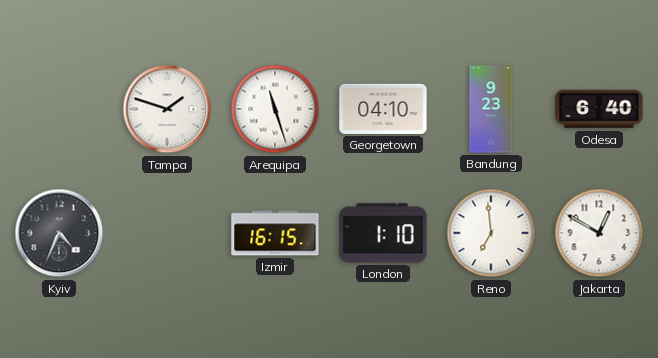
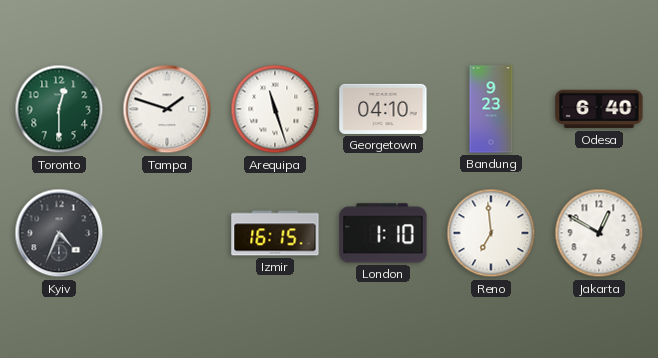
Toronto: none -> 12:30
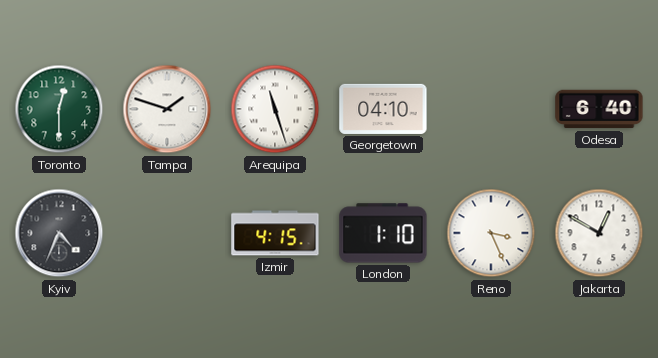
Bandung: 9:23 -> none
Izmir: 16:15 -> 4:15
Reno: 6:59 -> 3:26
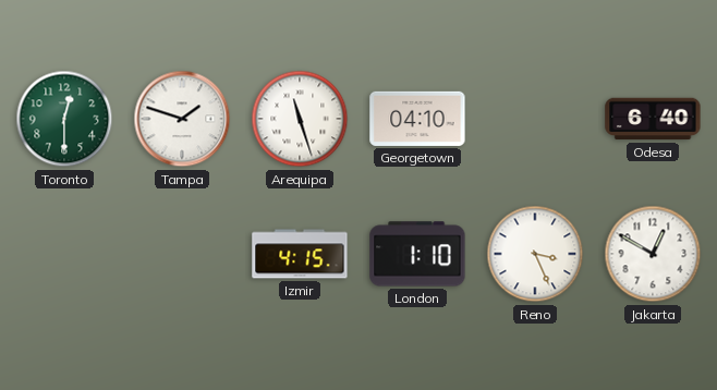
Kyiv: 4:34 -> none
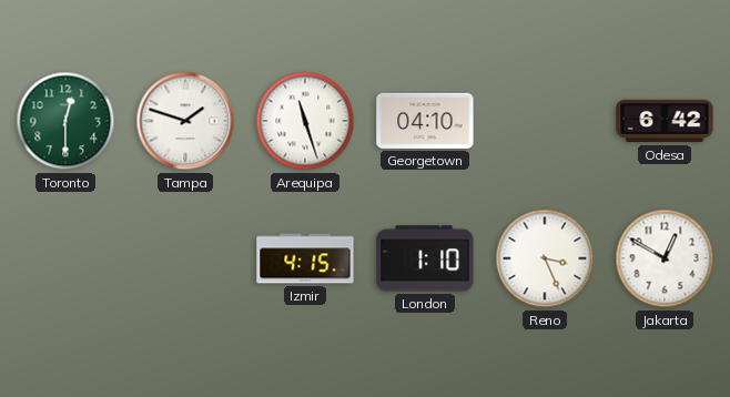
Odesa: 6:40 -> 6:42
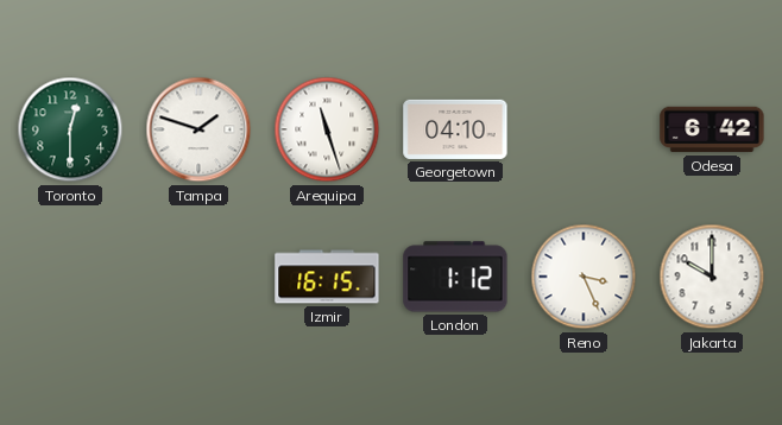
Izmir: 4:15 -> 16:15
London: 1:10 -> 1:12
Jakarta: 12:50 -> 10:00
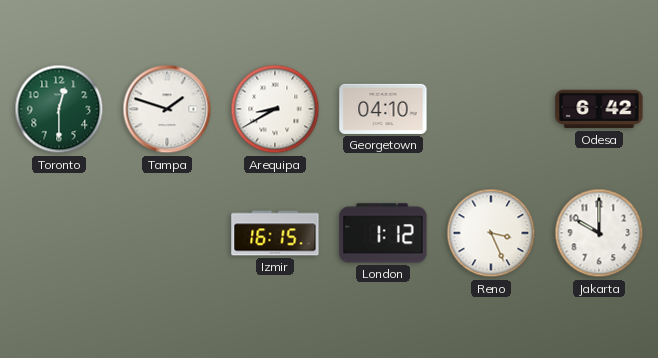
Arequipa: 11:27 -> 8:40
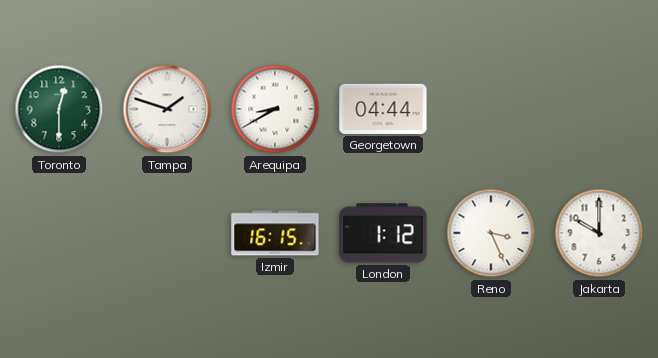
Georgetown: 04:10 -> 04:44
Odesa: 6:42 -> none
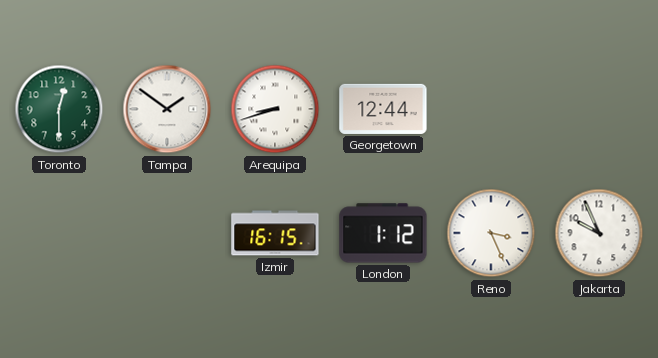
Tampa: 1:48 -> 1:51
Arequipa: 8:40 -> 8:42
Georgetown: 04:44 -> 12:44
Jakarta: 10:00 -> 9:56
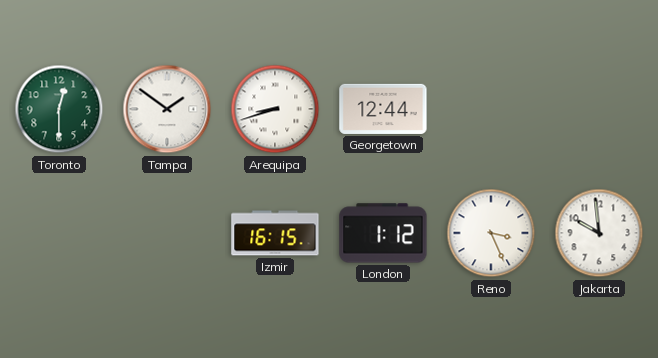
Jakarta: 9:56 -> 9:59
